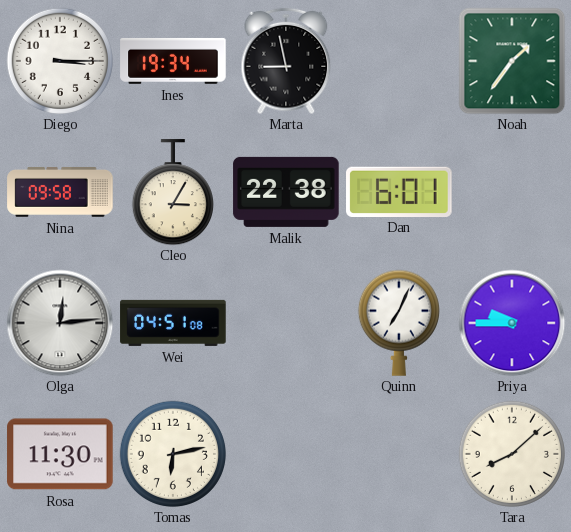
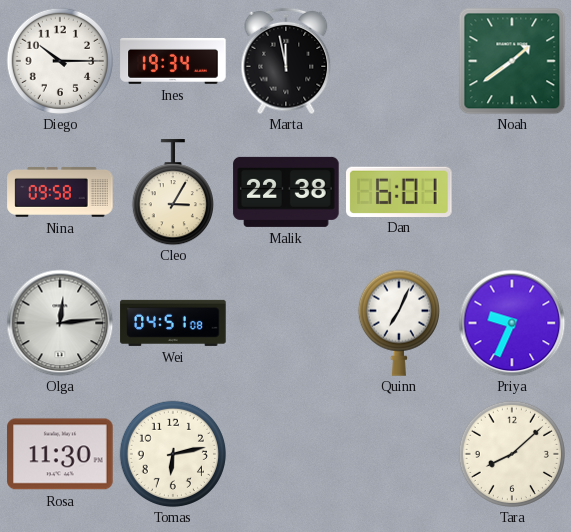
Diego: 3:15 -> 10:15
Marta: 8:58 -> 11:58
Noah: 1:36 -> 1:39
Priya: 9:45 -> 9:34
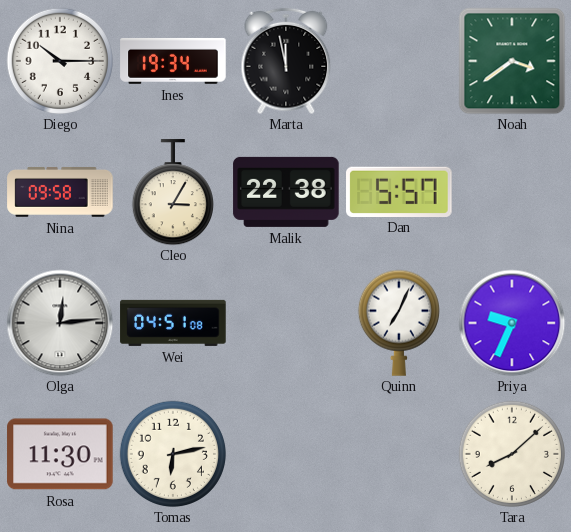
Noah: 1:39 -> 3:39
Dan: 6:01 -> 5:57
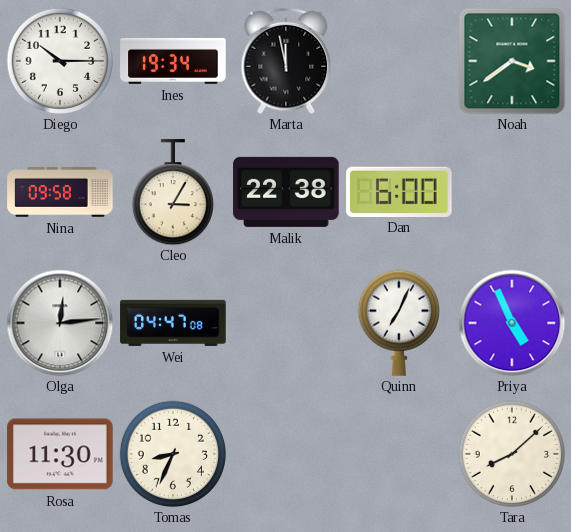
Dan: 5:57 -> 6:00
Wei: 04:51 -> 04:47
Priya: 9:34 -> 4:56
Tomas: 6:13 -> 8:34
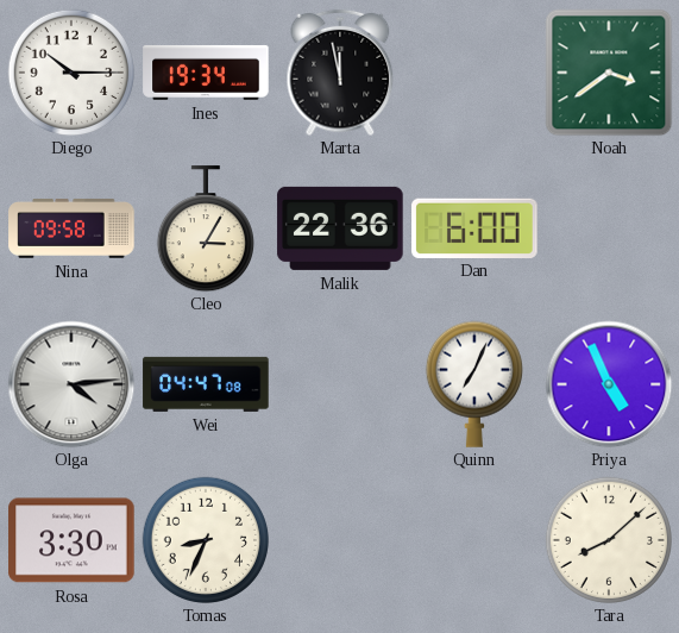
Malik: 22:38 -> 22:36
Olga: 12:14 -> 4:14
Rosa: 11:30 -> 3:30
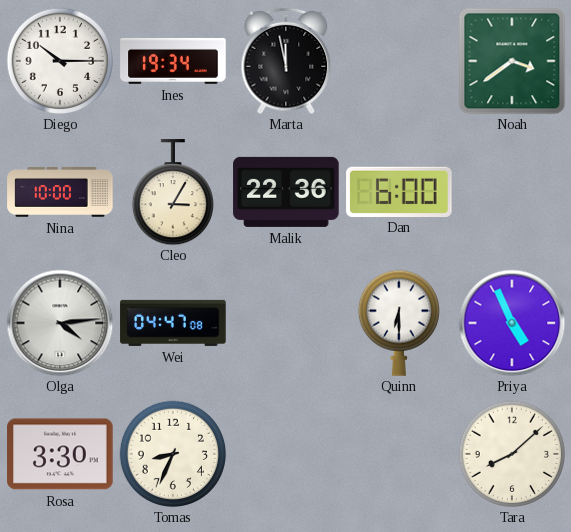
Nina: 09:58 -> 10:00
Quinn: 7:04 -> 6:30
